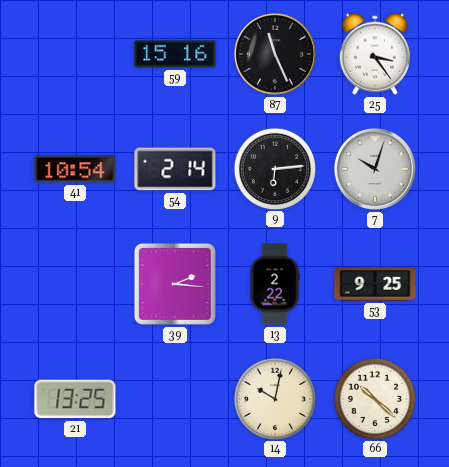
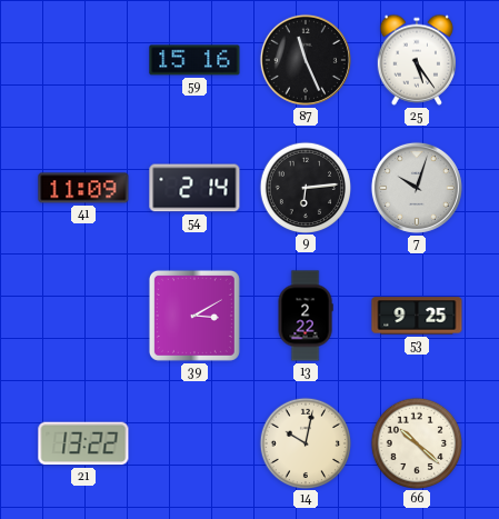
25: 3:24 -> 5:24
41: 10:54 -> 11:09
39: 2:16 -> 3:10
21: 13:25 -> 13:22
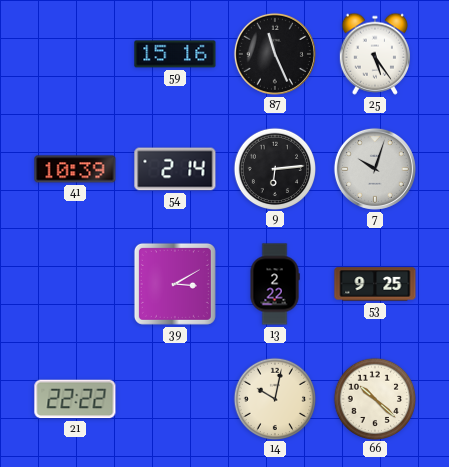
41: 11:09 -> 10:39
21: 13:22 -> 22:22
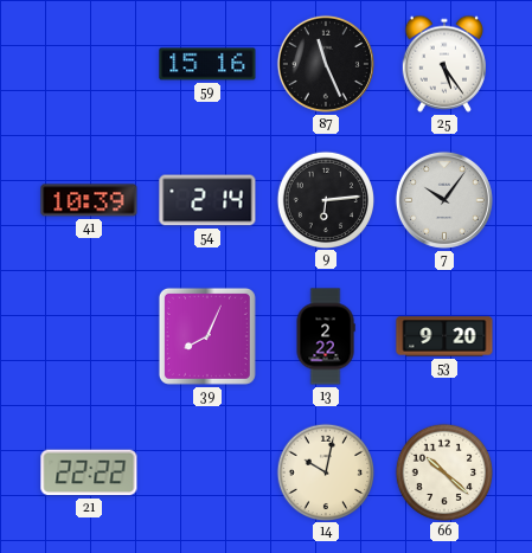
7: 10:03 -> 10:06
39: 3:10 -> 8:04
53: 9:25 -> 9:20
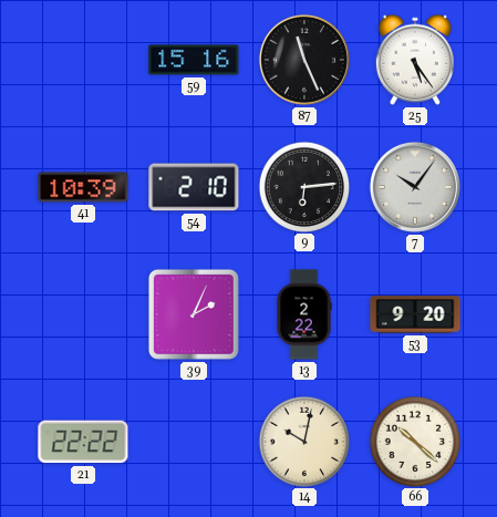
54: 2:14 -> 2:10
39: 8:04 -> 2:04
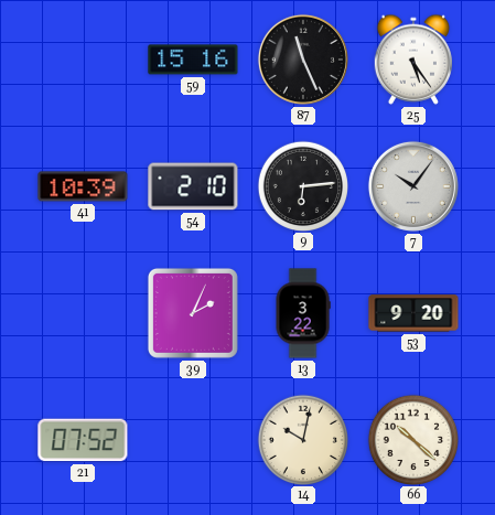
13: 2:22 -> 3:22
21: 22:22 -> 07:52
